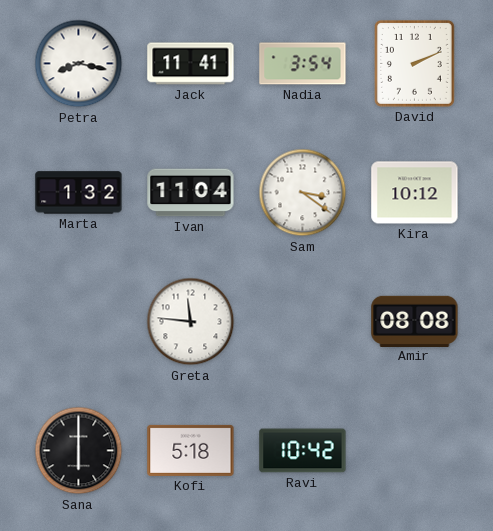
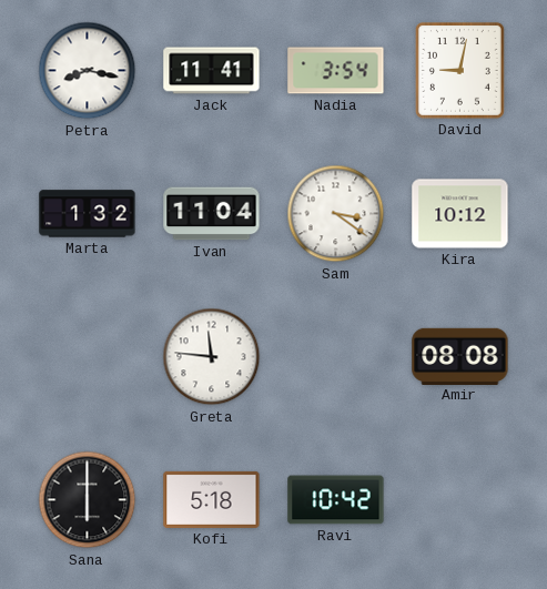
David: 2:11 -> 9:02
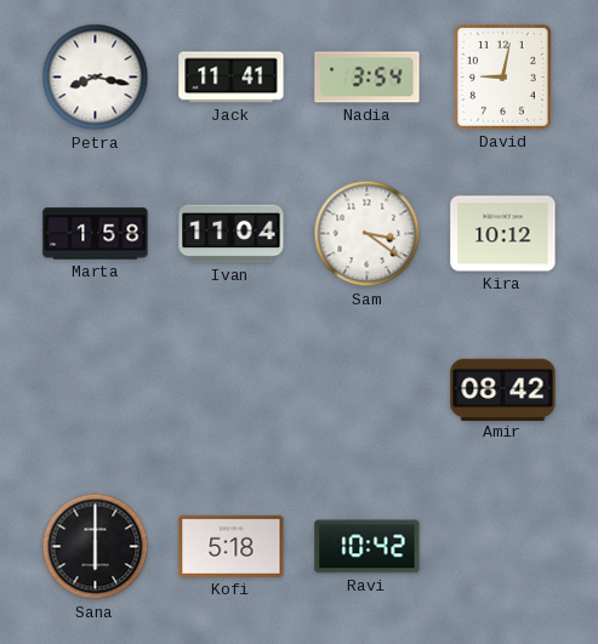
Marta: 1:32 -> 1:58
Greta: 11:46 -> none
Amir: 08:08 -> 08:42
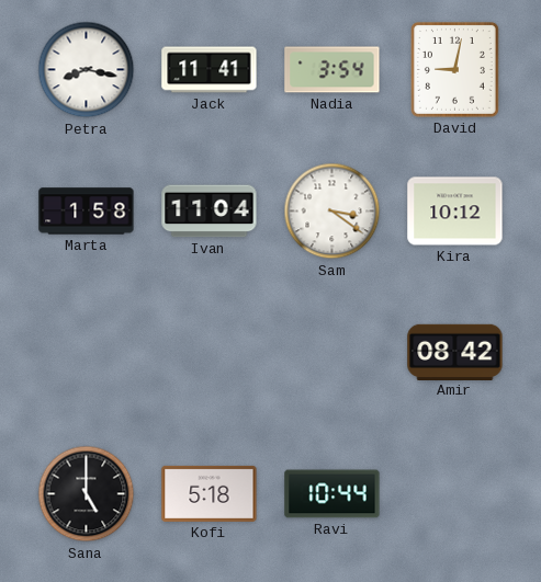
Sana: 6:00 -> 5:00
Ravi: 10:42 -> 10:44
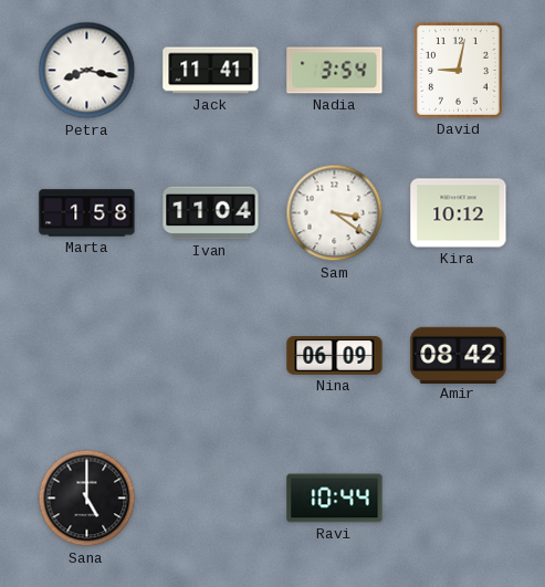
Nina: none -> 06:09
Kofi: 5:18 -> none
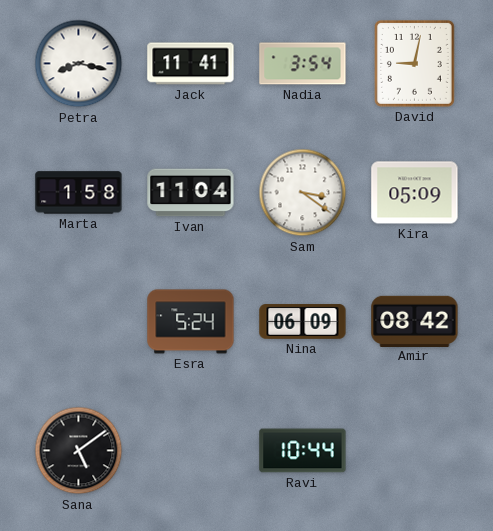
Kira: 10:12 -> 05:09
Esra: none -> 5:24
Sana: 5:00 -> 5:09
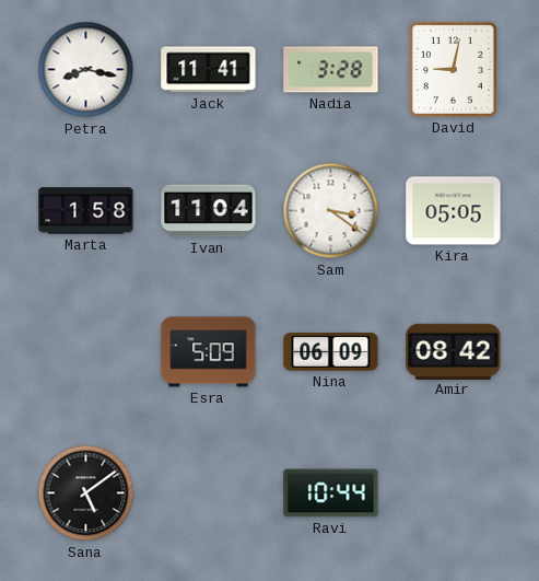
Nadia: 3:54 -> 3:28
Kira: 05:09 -> 05:05
Esra: 5:24 -> 5:09
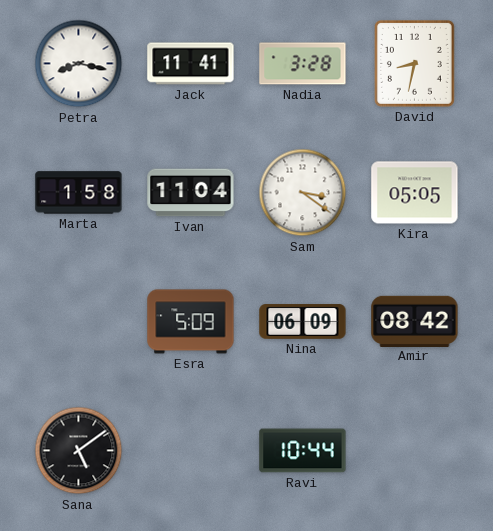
David: 9:02 -> 8:32
